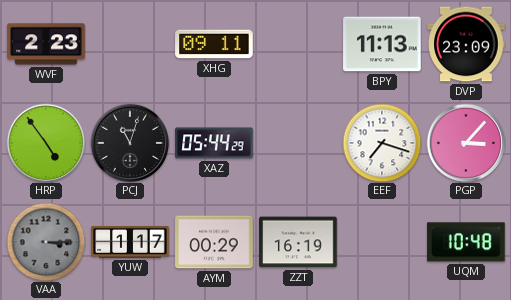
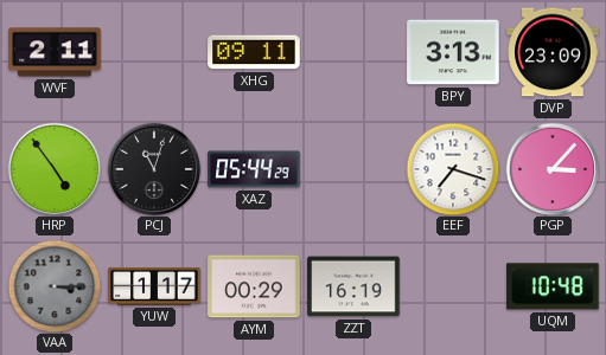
WVF: 2:23 -> 2:11
BPY: 11:13 -> 3:13
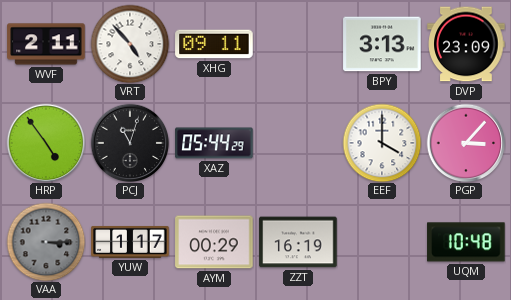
VRT: none -> 4:53
EEF: 7:18 -> 4:00
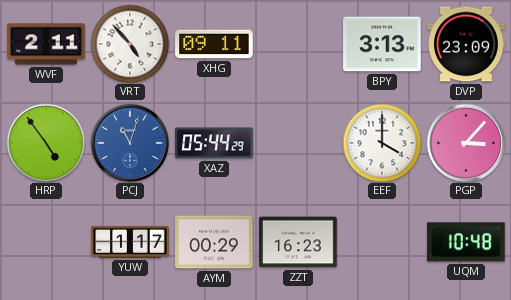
PCJ dial: black -> blue
VAA: 3:15 -> none
ZZT: 16:19 -> 16:23
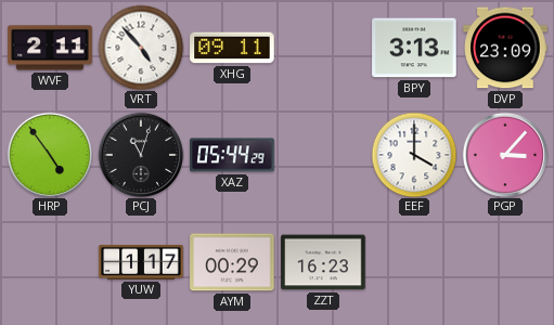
PCJ dial: blue -> black
UQM: 10:48 -> none
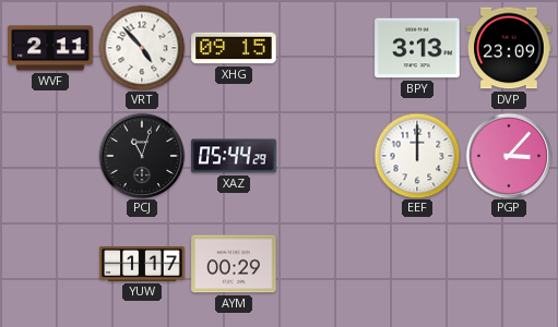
XHG: 09:11 -> 09:15
HRP: 4:54 -> none
EEF: 4:00 -> 12:00
ZZT: 16:23 -> none
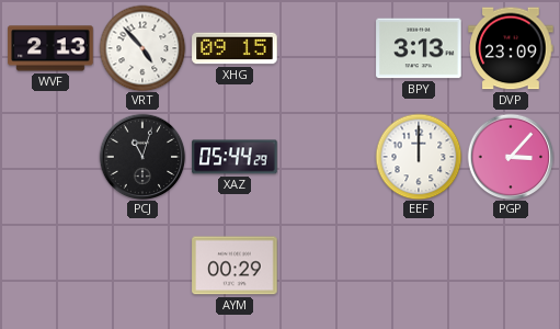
WVF: 2:11 -> 2:13
YUW: 1:17 -> none
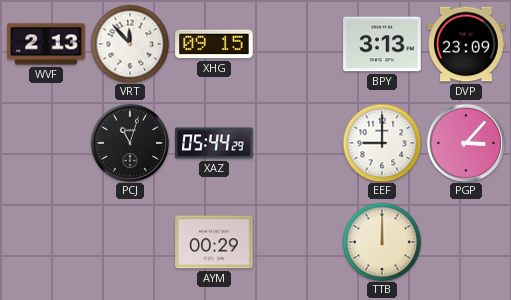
VRT: 4:53 -> 11:53
EEF: 12:00 -> 9:00
TTB: none -> 12:00
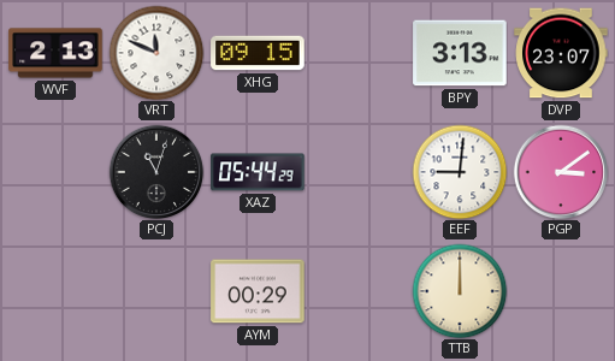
VRT: 11:53 -> 11:49
DVP: 23:09 -> 23:07
EEF: 9:00 -> 9:01
PGP: 3:07 -> 3:09
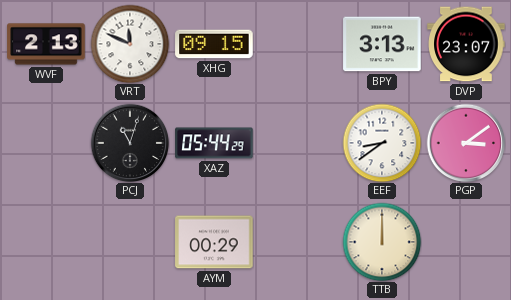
EEF: 9:01 -> 8:39
